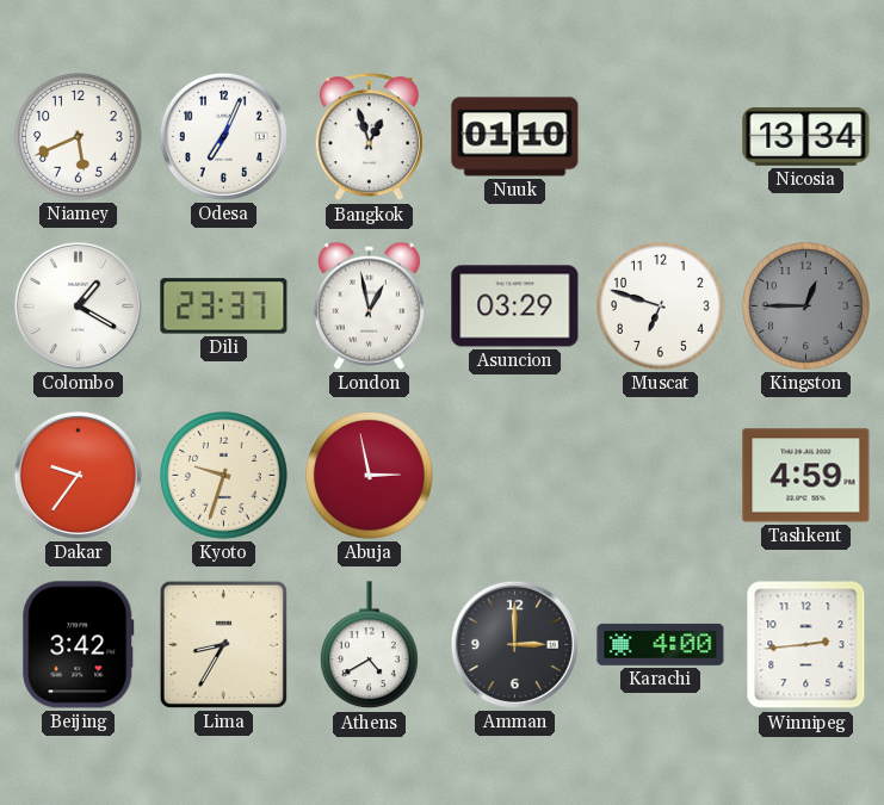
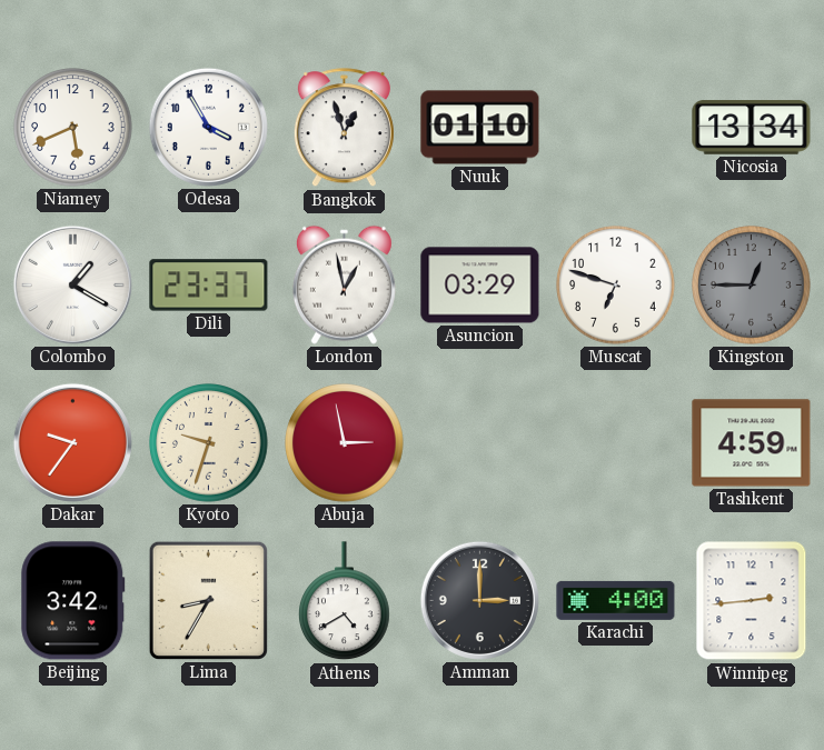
Odesa: 7:04 -> 3:55
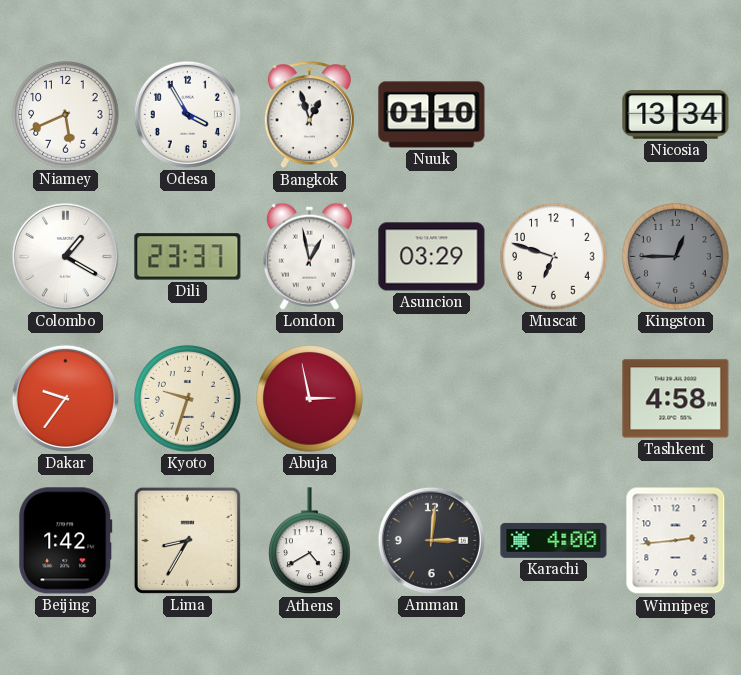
Tashkent: 4:59 -> 4:58
Beijing: 3:42 -> 1:42
Amman: 3:00 -> 3:01
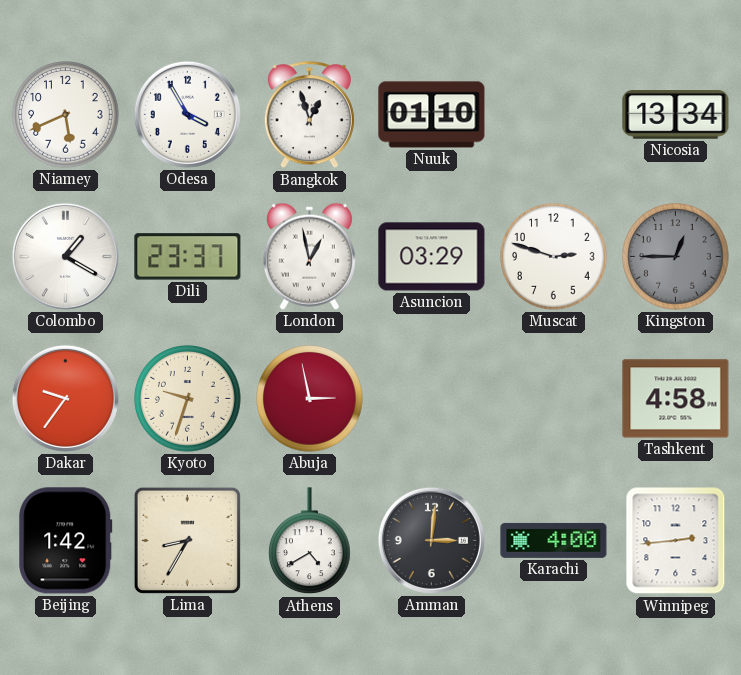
Muscat: 6:48 -> 2:48
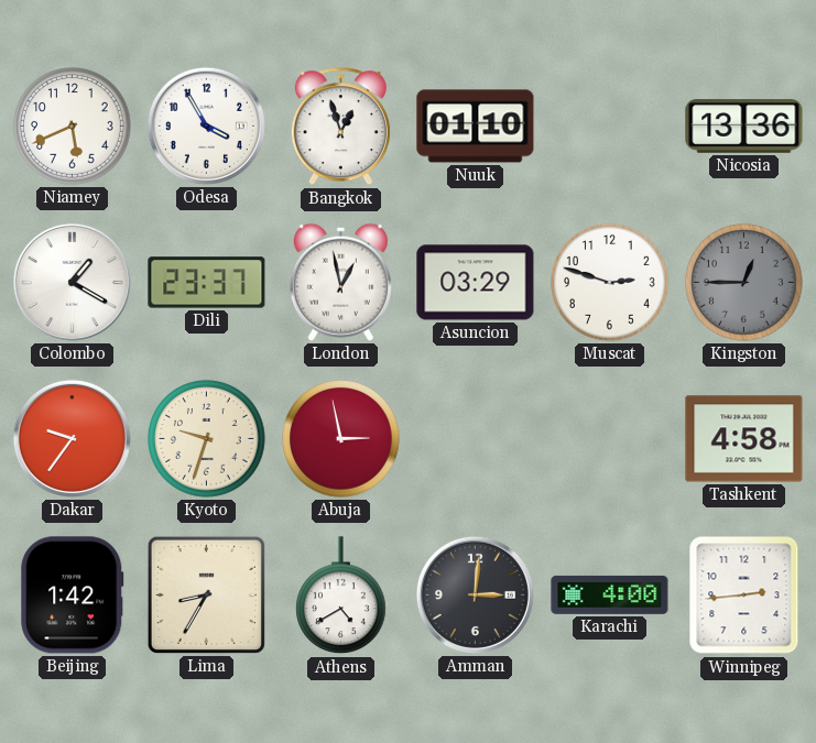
Nicosia: 13:34 -> 13:36
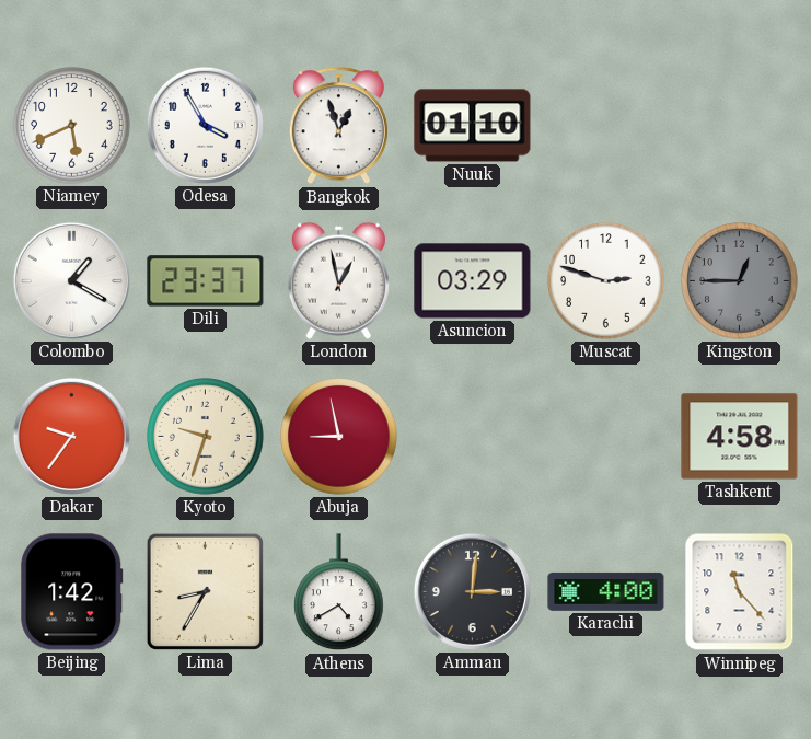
Nicosia: 13:36 -> none
Abuja: 2:58 -> 8:58
Winnipeg: 2:44 -> 11:23
